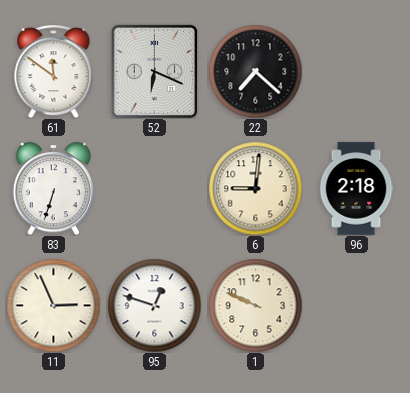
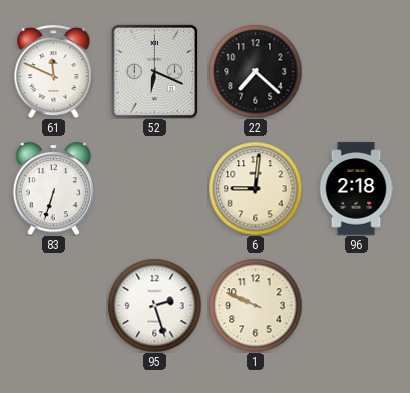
61: 11:51 -> 11:49
11: 2:56 -> none
95: 12:48 -> 2:27
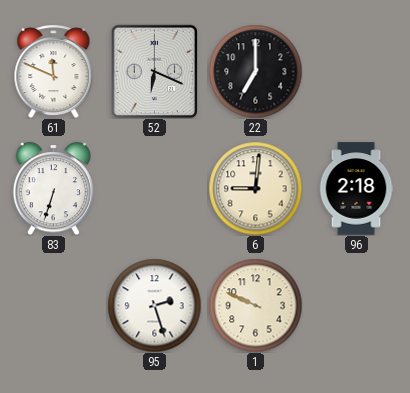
22: 7:22 -> 7:00
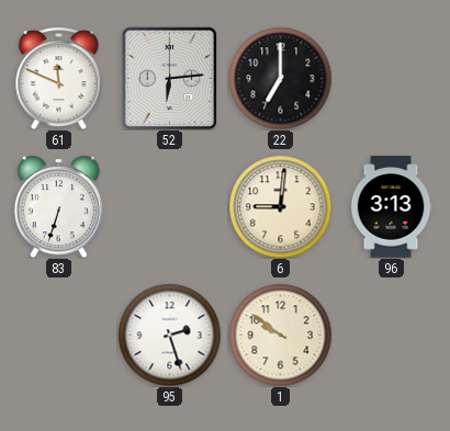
52: 6:19 -> 6:14
96: 2:18 -> 3:13
1: 9:49 -> 9:51
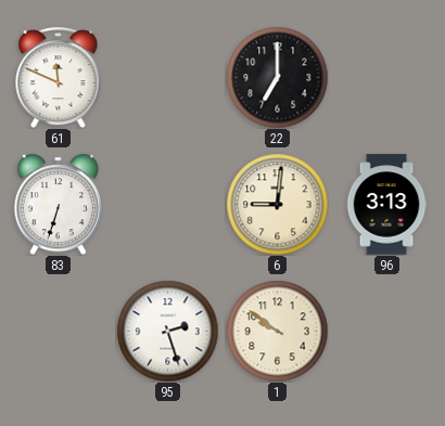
52: 6:14 -> none
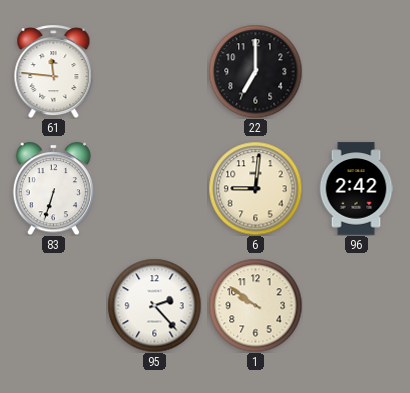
61: 11:49 -> 11:46
96: 3:13 -> 2:42
95: 2:27 -> 2:23
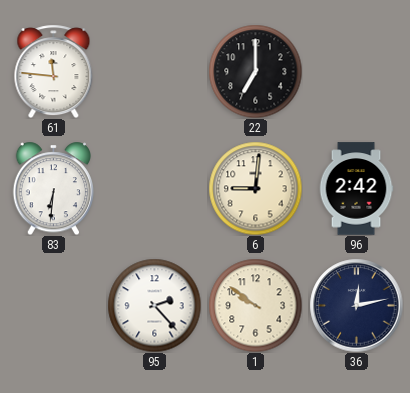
83: 6:33 -> 6:31
36: none -> 12:13
